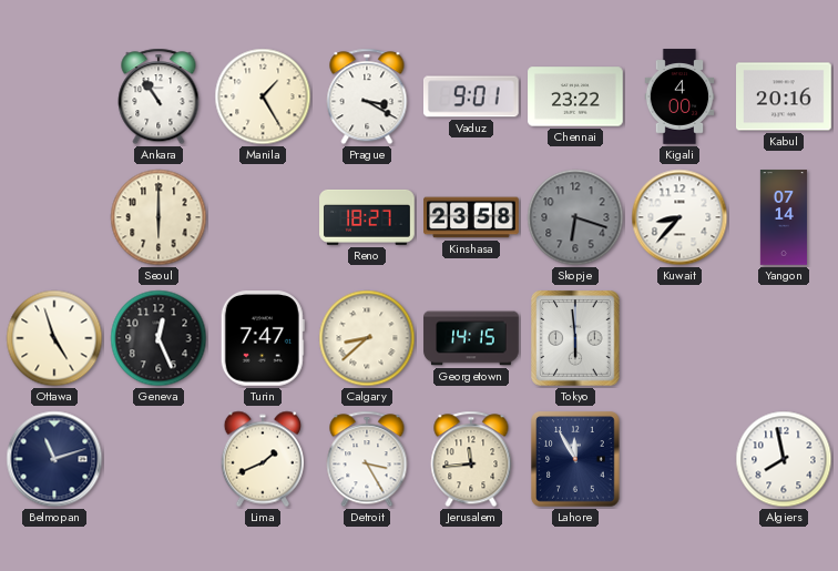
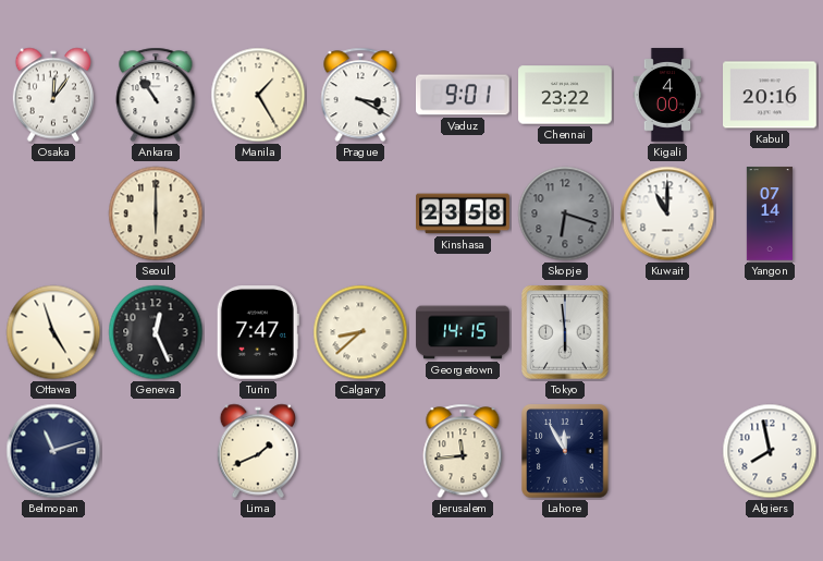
Osaka: none -> 12:06
Reno: 18:27 -> none
Kuwait: 8:37 -> 11:00
Detroit: 3:25 -> none
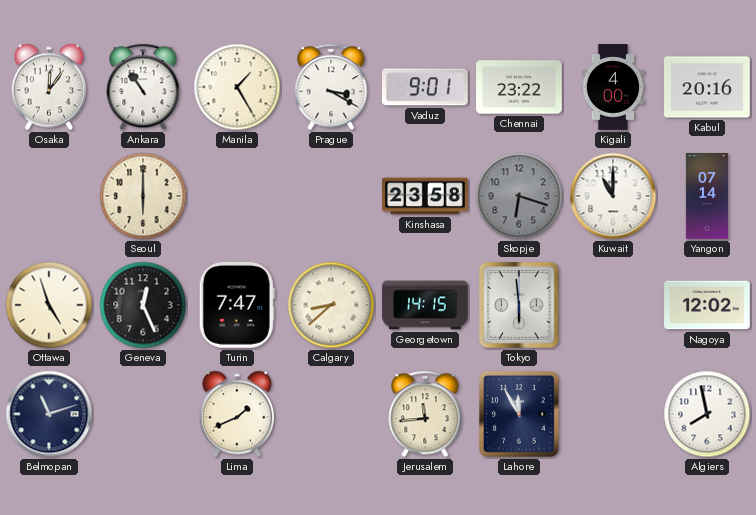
Nagoya: none -> 12:02
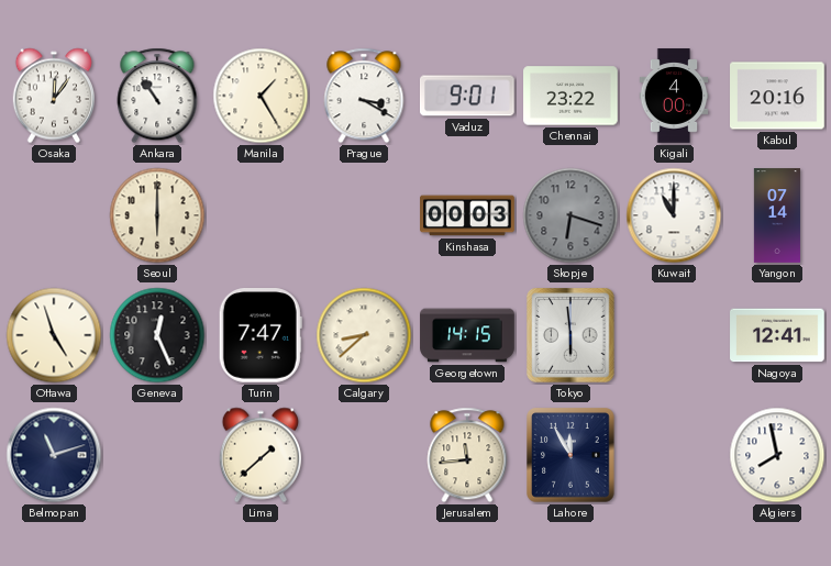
Kinshasa: 23:58 -> 00:03
Nagoya: 12:02 -> 12:41
Lima: 1:41 -> 1:38
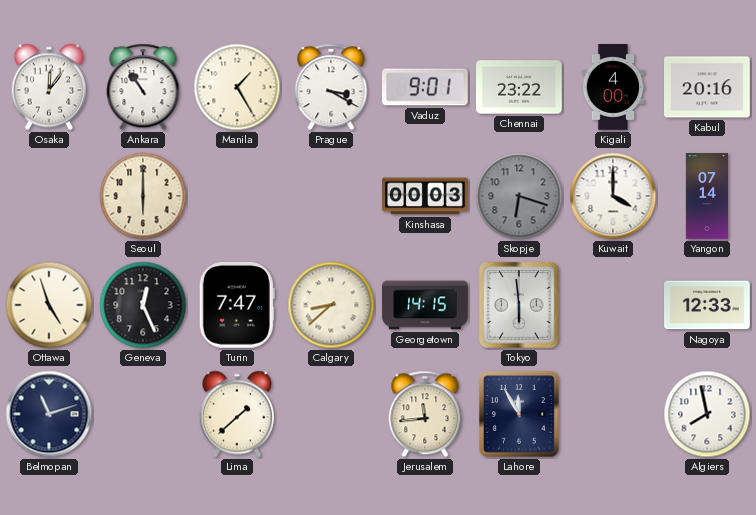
Kuwait: 11:00 -> 4:00
Nagoya: 12:41 -> 12:33
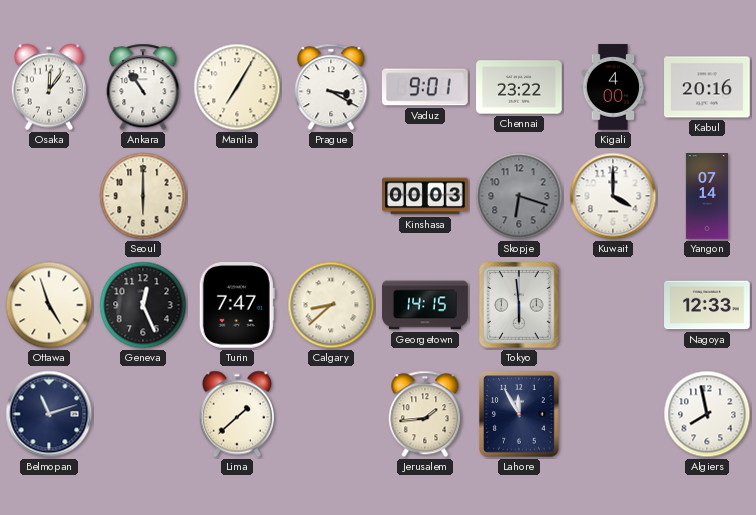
Manila: 1:25 -> 7:05
Jerusalem: 11:44 -> 1:44
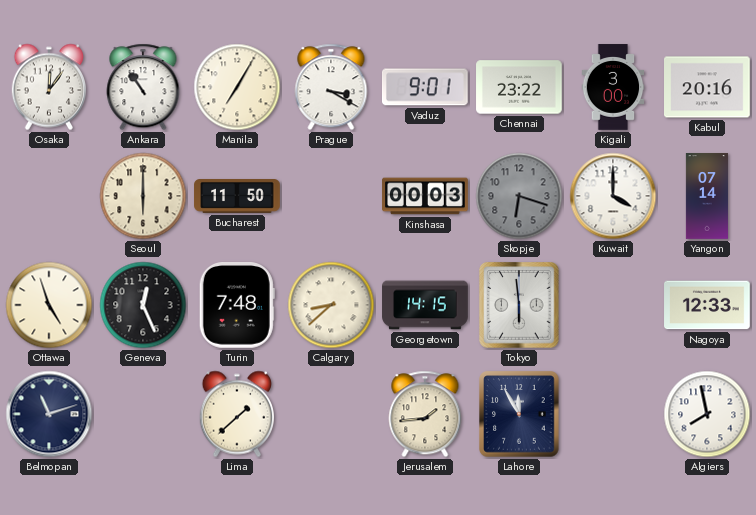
Kigali: 4:00 -> 3:00
Bucharest: none -> 11:50
Turin: 7:47 -> 7:48
